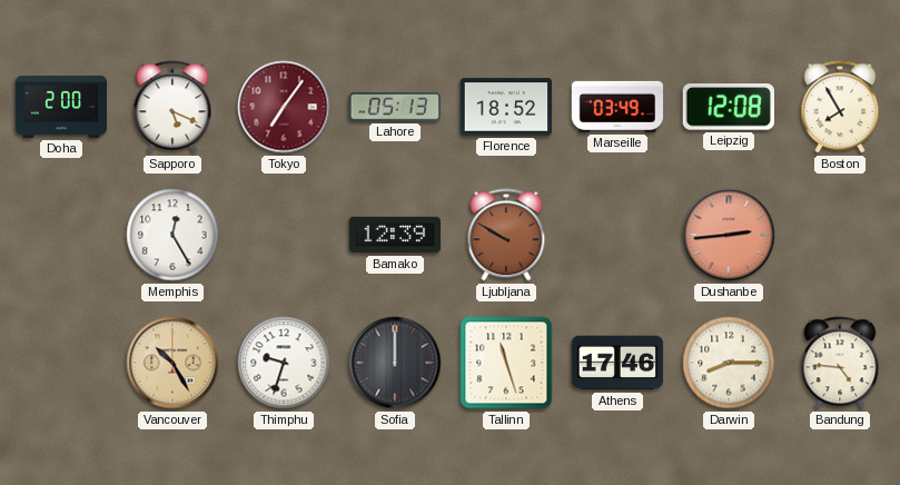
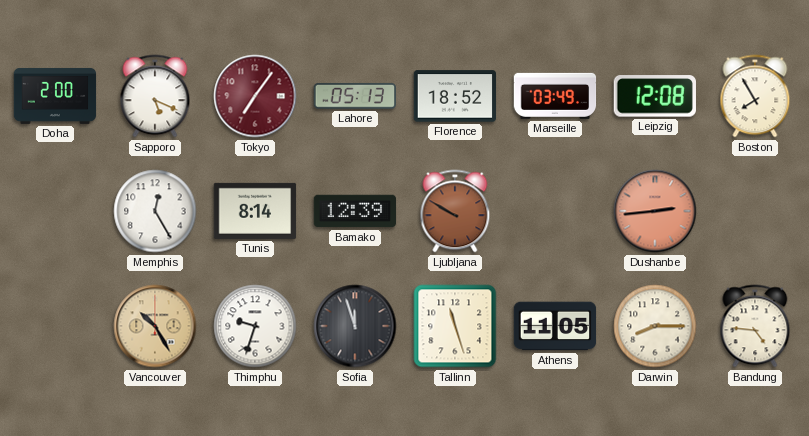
Tunis: none -> 8:14
Sofia: 12:00 -> 11:57
Athens: 17:46 -> 11:05
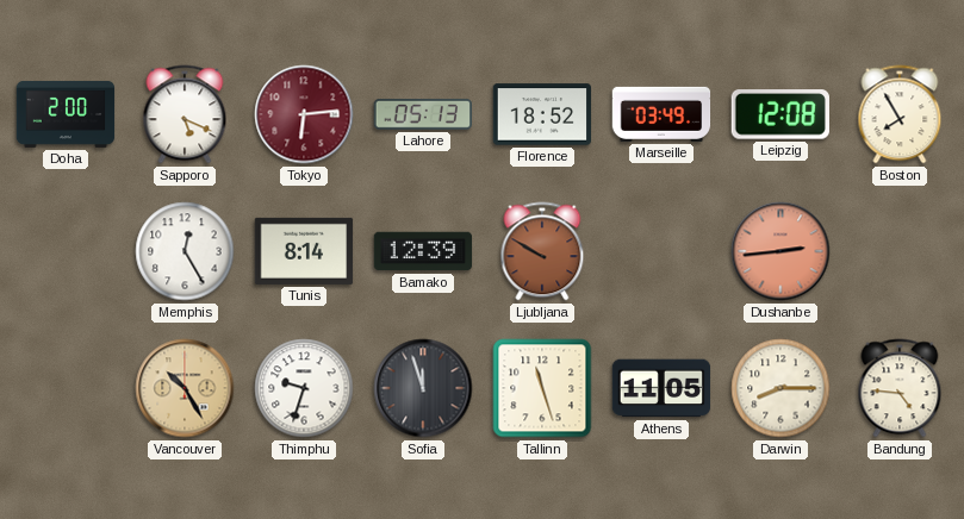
Tokyo: 7:06 -> 6:14
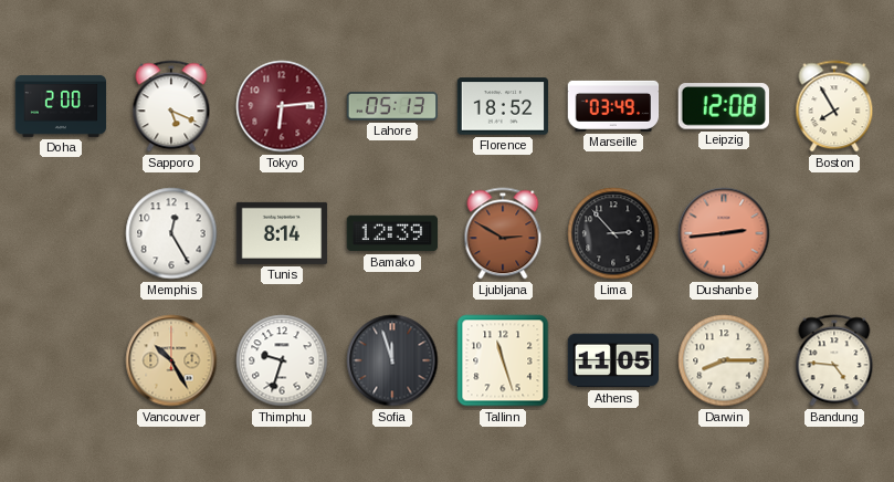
Ljubljana: 9:50 -> 2:50
Lima: none -> 2:53
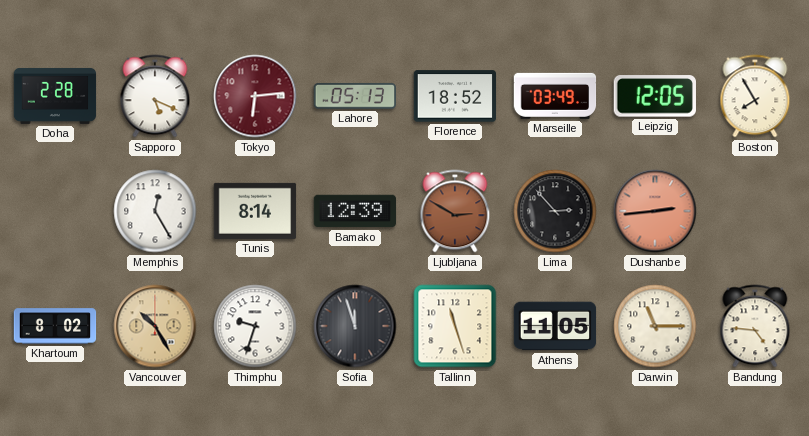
Doha: 2:00 -> 2:28
Leipzig: 12:08 -> 12:05
Khartoum: none -> 8:02
Darwin: 8:15 -> 11:15
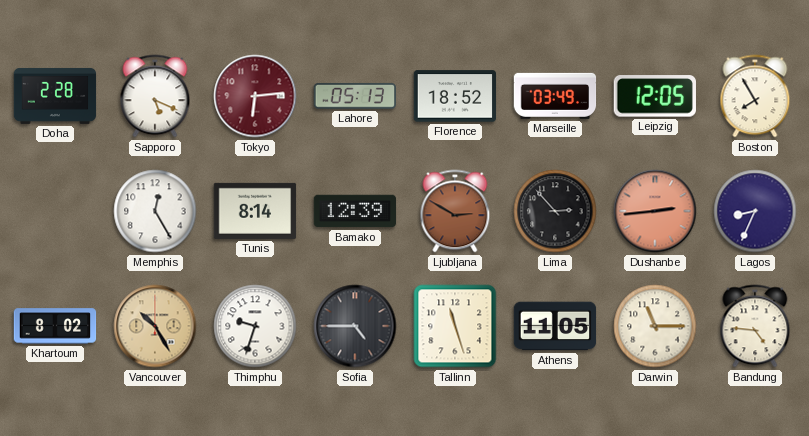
Lagos: none -> 8:34
Sofia: 11:57 -> 4:45
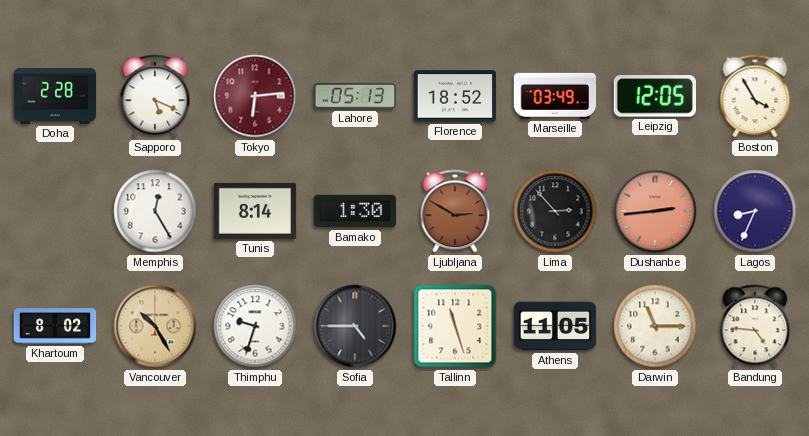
Boston: 7:55 -> 3:55
Bamako: 12:39 -> 1:30
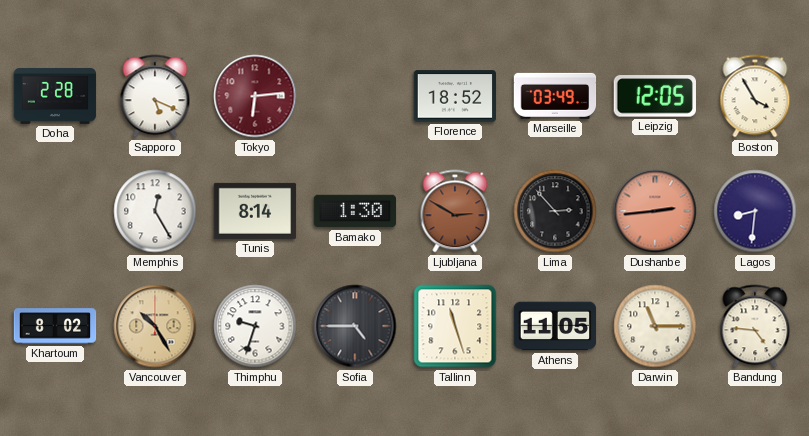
Lahore: 05:13 -> none
Lagos: 8:34 -> 8:31
